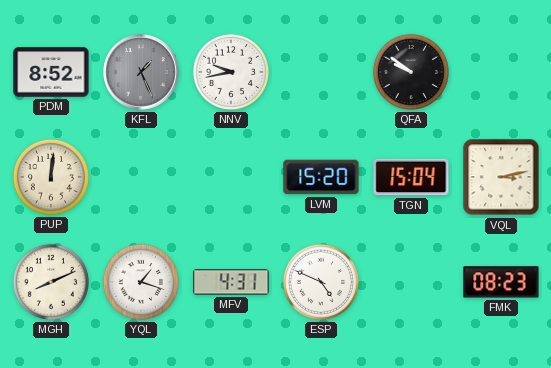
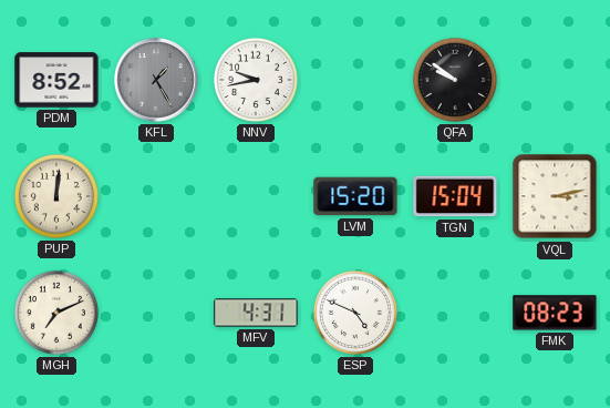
KFL: 1:26 -> 1:25
MGH: 8:11 -> 7:11
YQL: 1:18 -> none
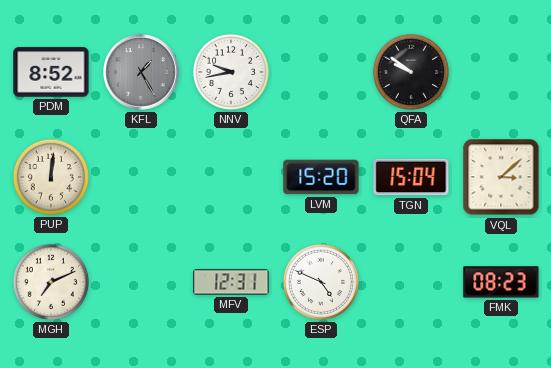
VQL: 3:13 -> 3:08
MFV: 4:31 -> 12:31
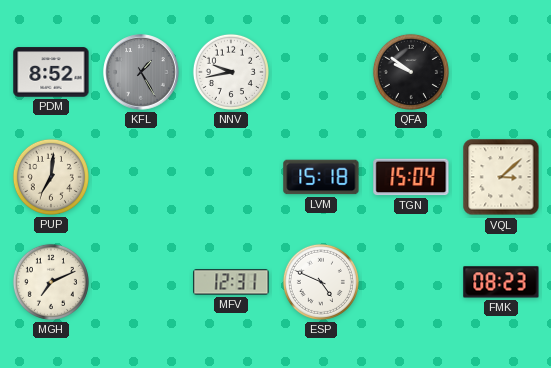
PUP: 12:01 -> 7:01
LVM: 15:20 -> 15:18
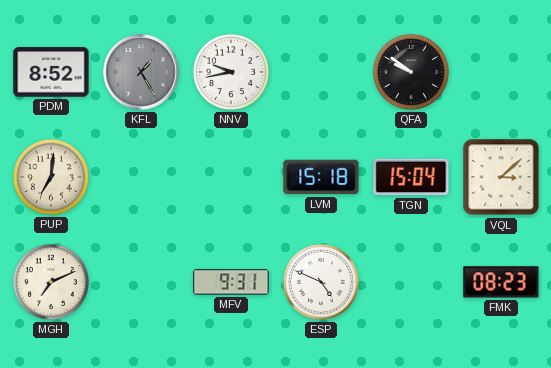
MFV: 12:31 -> 9:31
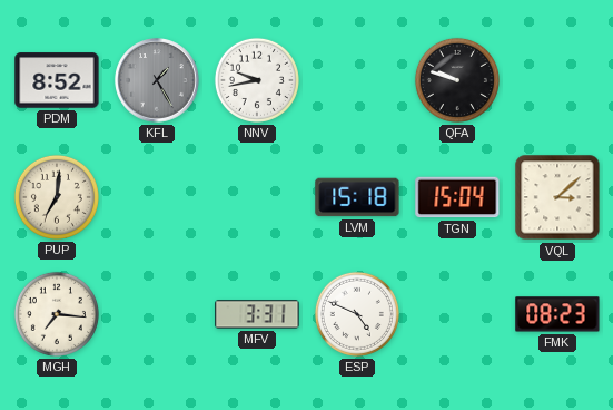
QFA: 9:51 -> 9:48
MGH: 7:11 -> 7:16
MFV: 9:31 -> 3:31
